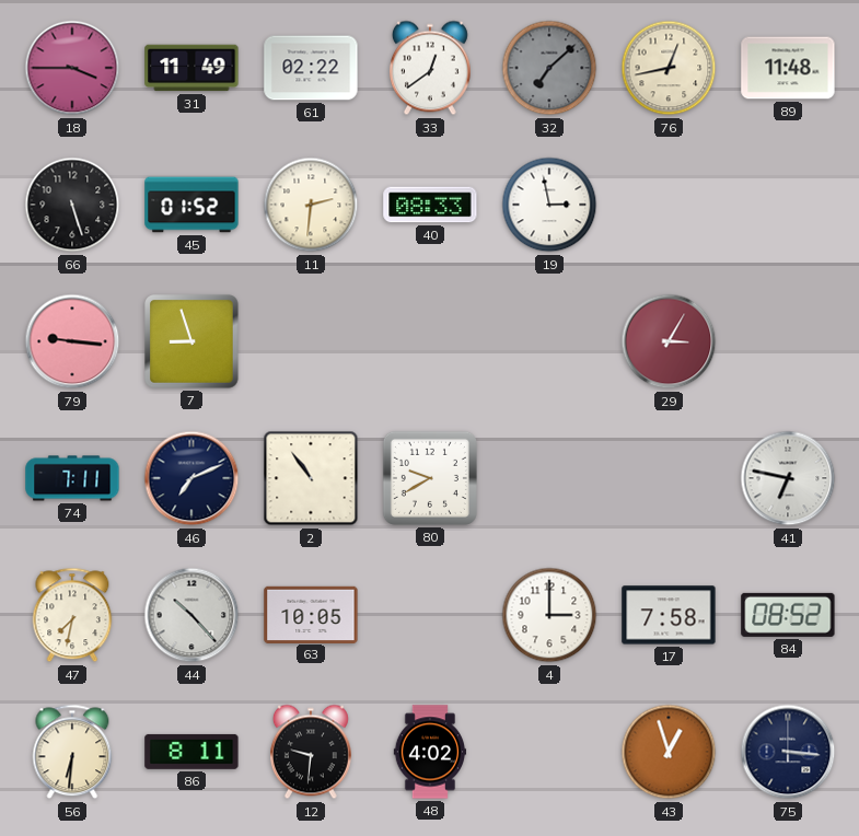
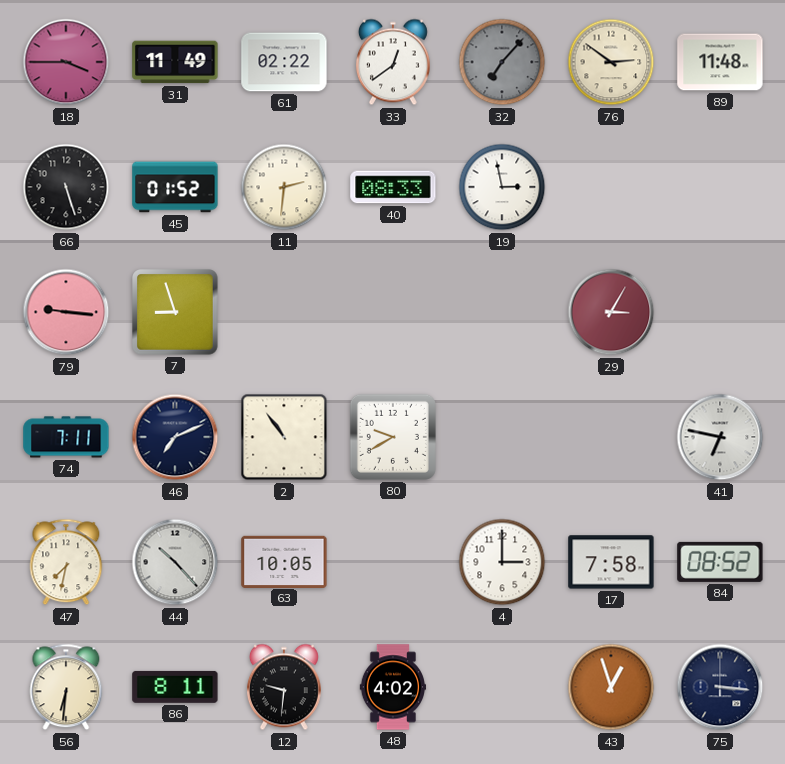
32: 7:08 -> 7:07
76: 12:43 -> 2:51
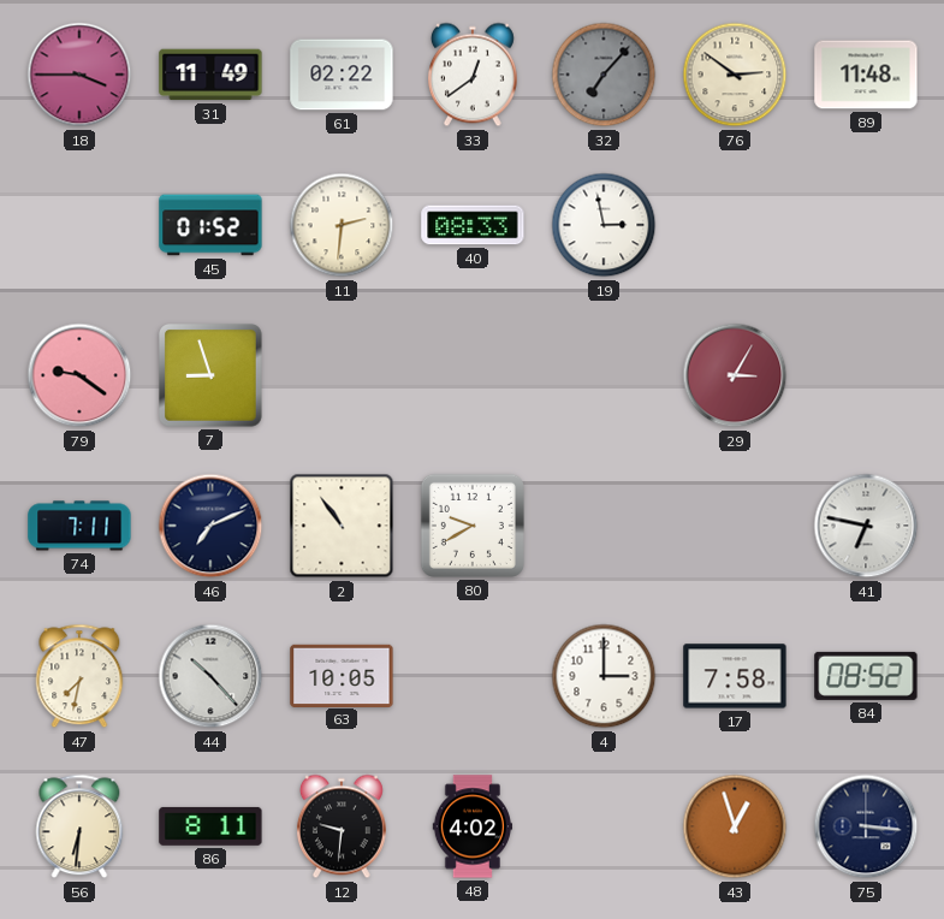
66: 5:27 -> none
79: 9:16 -> 9:21
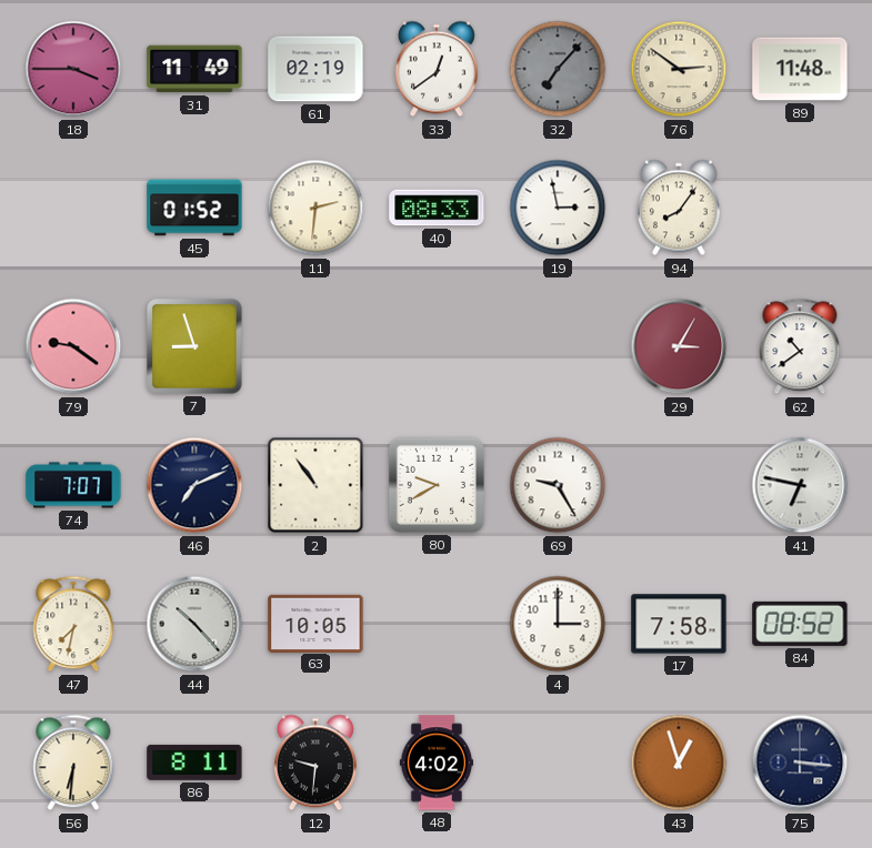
61: 02:22 -> 02:19
94: none -> 8:06
62: none -> 10:39
74: 7:11 -> 7:07
69: none -> 9:25
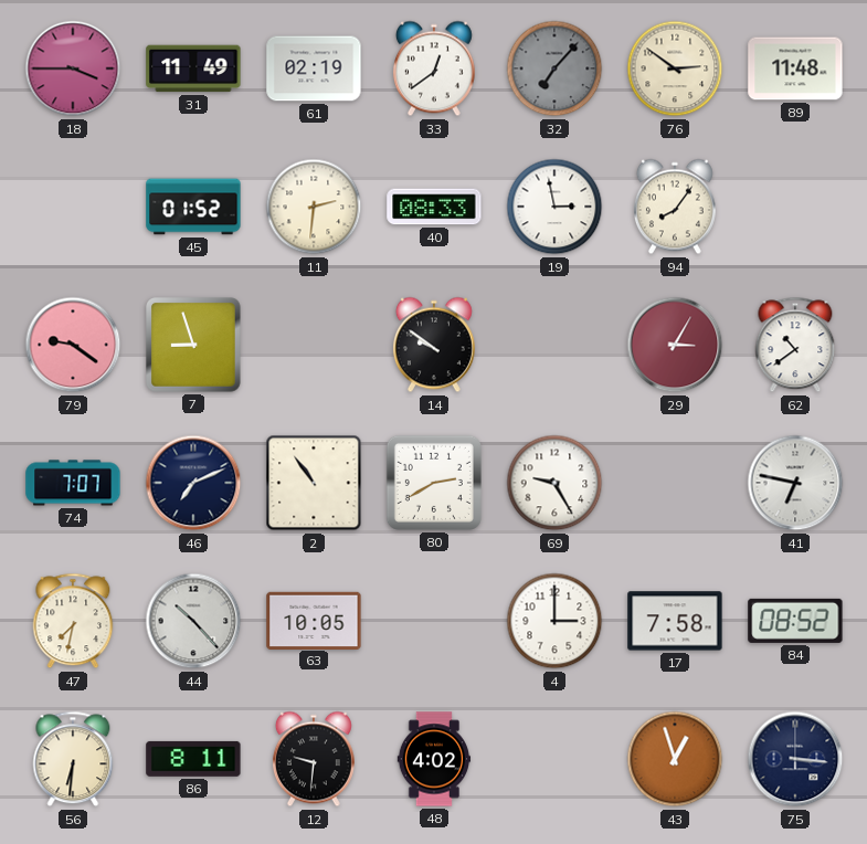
14: none -> 9:51
80: 9:40 -> 2:40
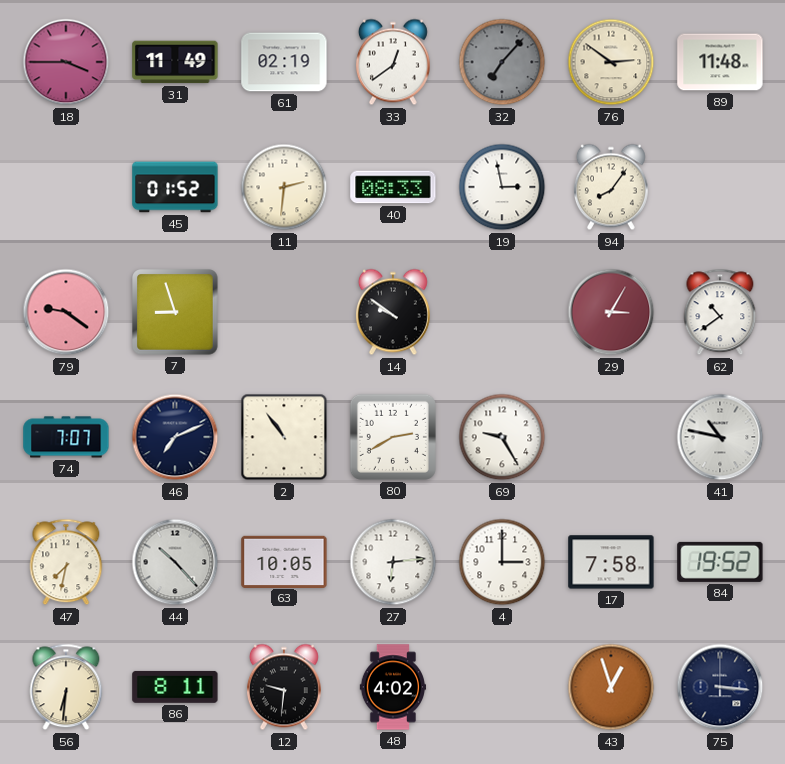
41: 6:47 -> 10:47
27: none -> 6:14
84: 08:52 -> 19:52
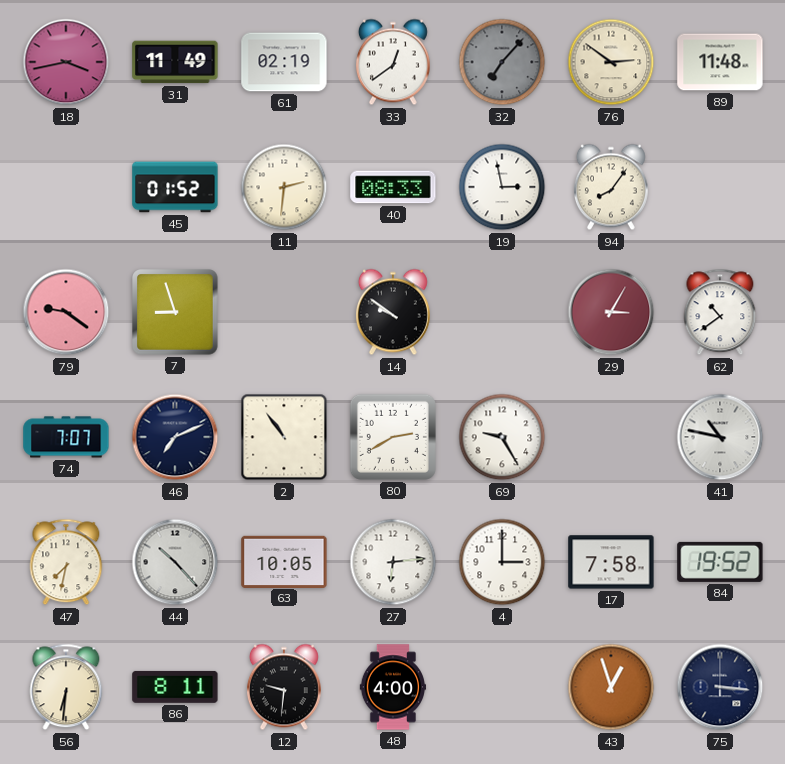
18: 3:45 -> 3:43
48: 4:02 -> 4:00
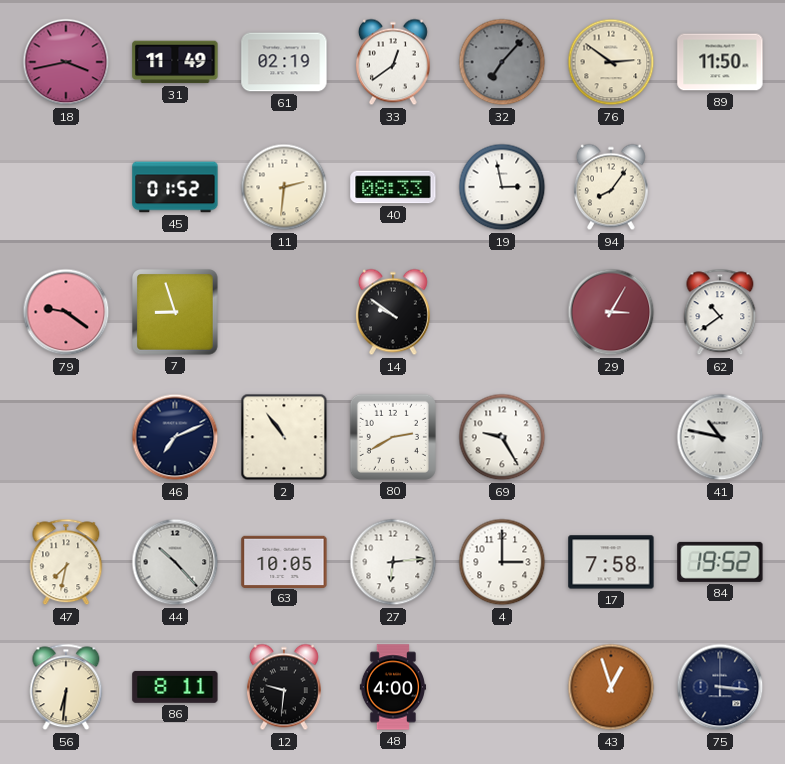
89: 11:48 -> 11:50
74: 7:07 -> none
